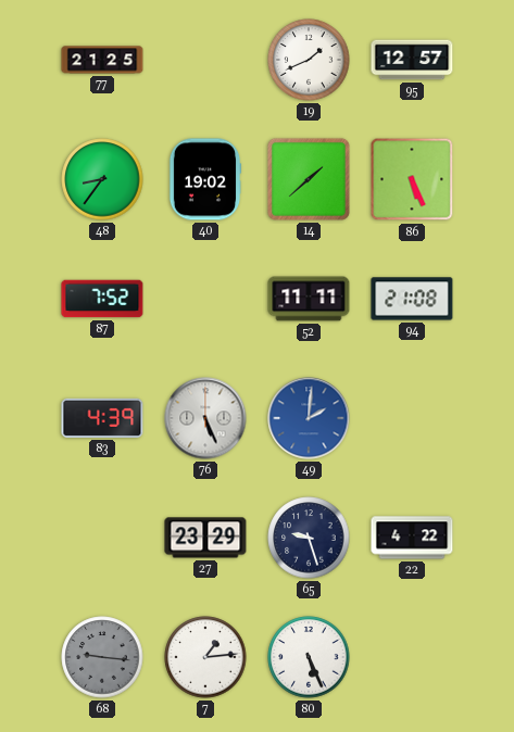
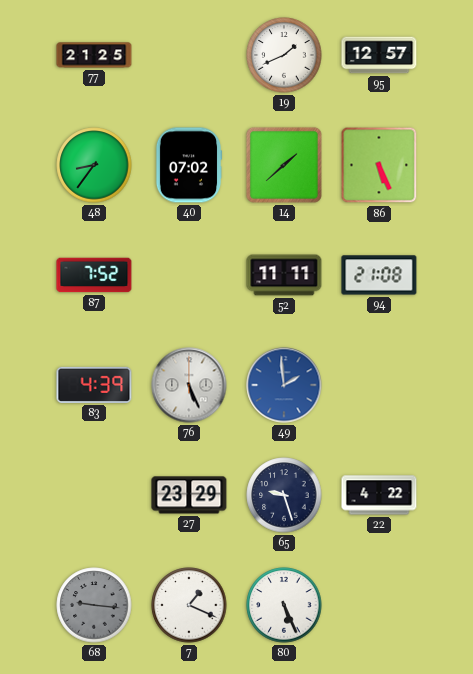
40: 19:02 -> 07:02
49: 2:01 -> 1:59
7: 1:14 -> 1:19
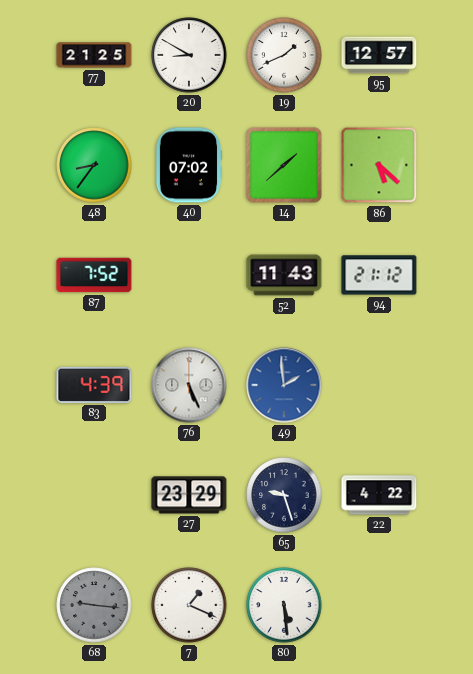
20: none -> 8:50
86: 5:26 -> 5:22
52: 11:11 -> 11:43
94: 21:08 -> 21:12
80: 5:26 -> 5:29
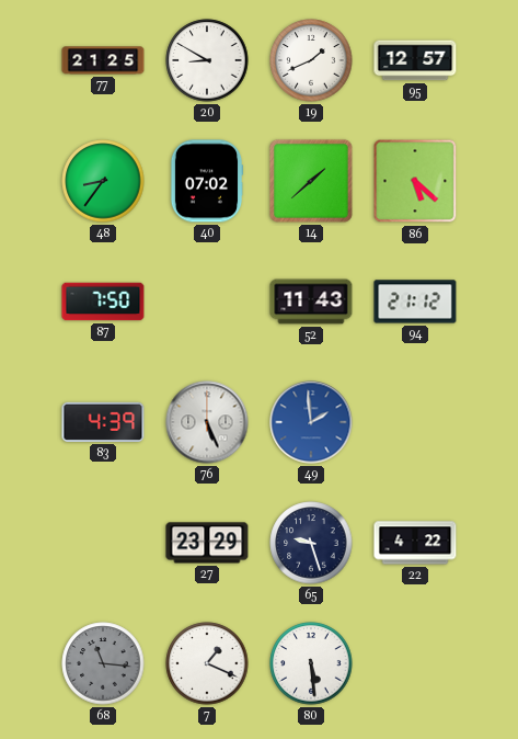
87: 7:52 -> 7:50
68: 9:16 -> 11:16
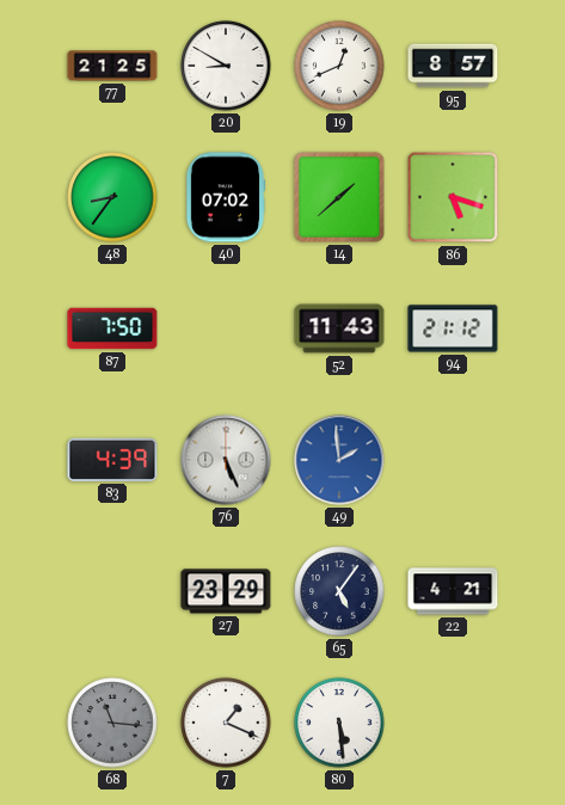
19: 1:41 -> 12:41
95: 12:57 -> 8:57
86: 5:22 -> 5:18
65: 9:27 -> 5:06
22: 4:22 -> 4:21
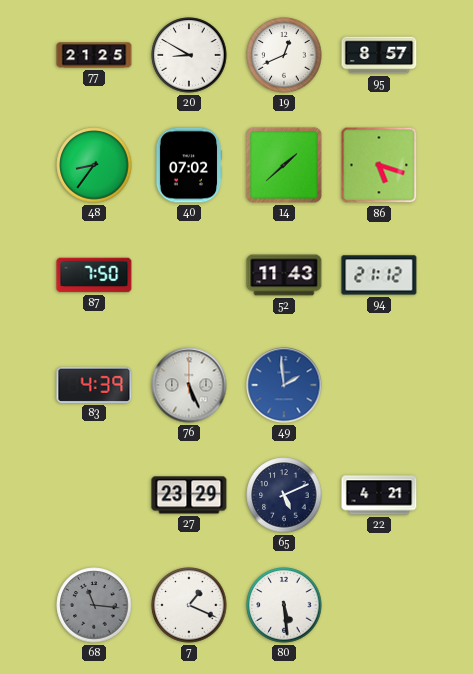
65: 5:06 -> 5:11
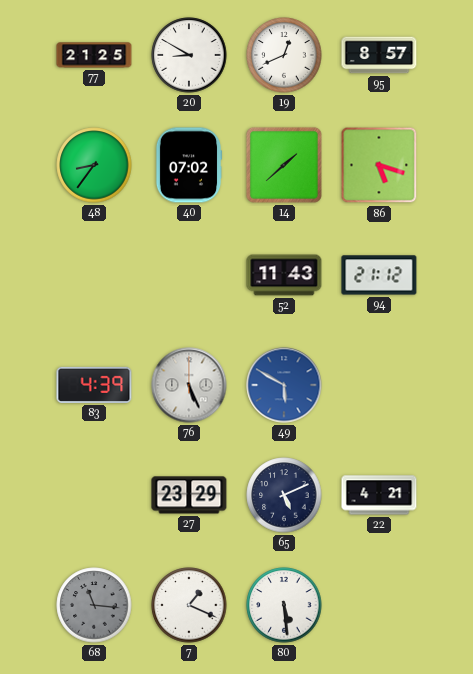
87: 7:50 -> none
49: 1:59 -> 5:50
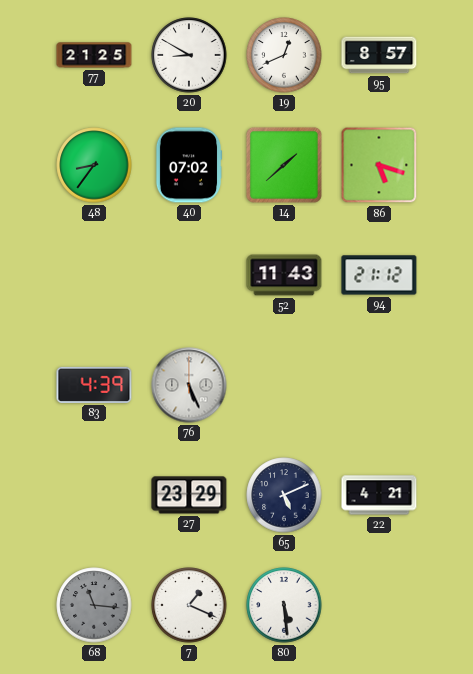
49: 5:50 -> none
